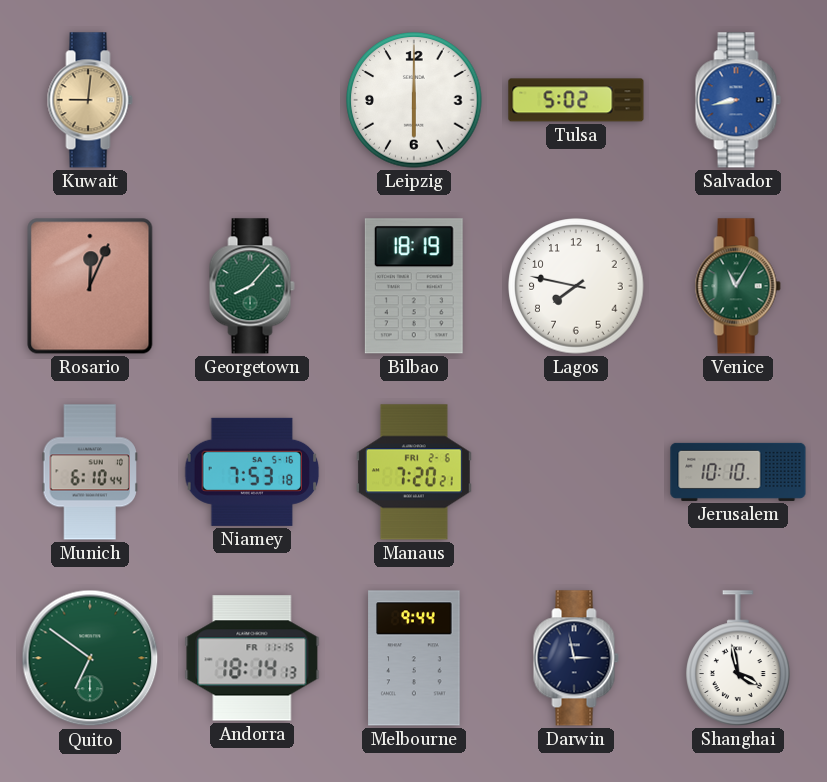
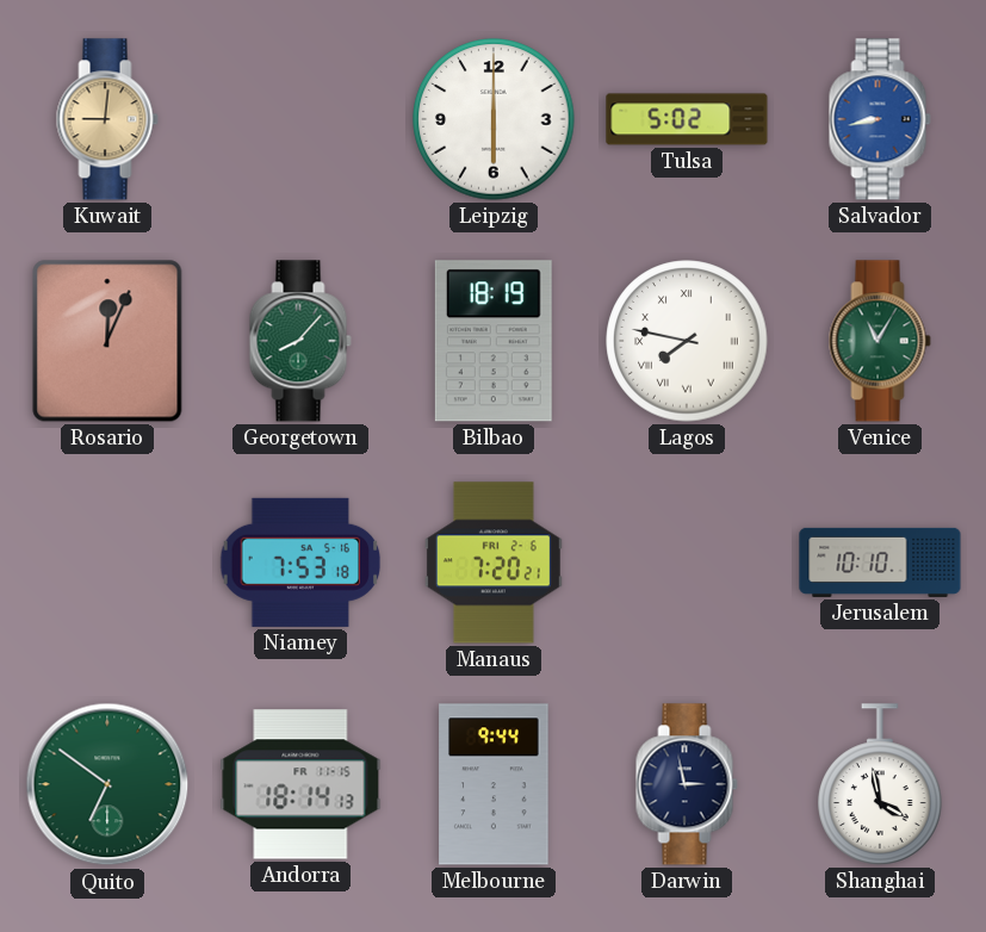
Lagos numerals: Arabic -> Roman
Munich: 6:10 -> none
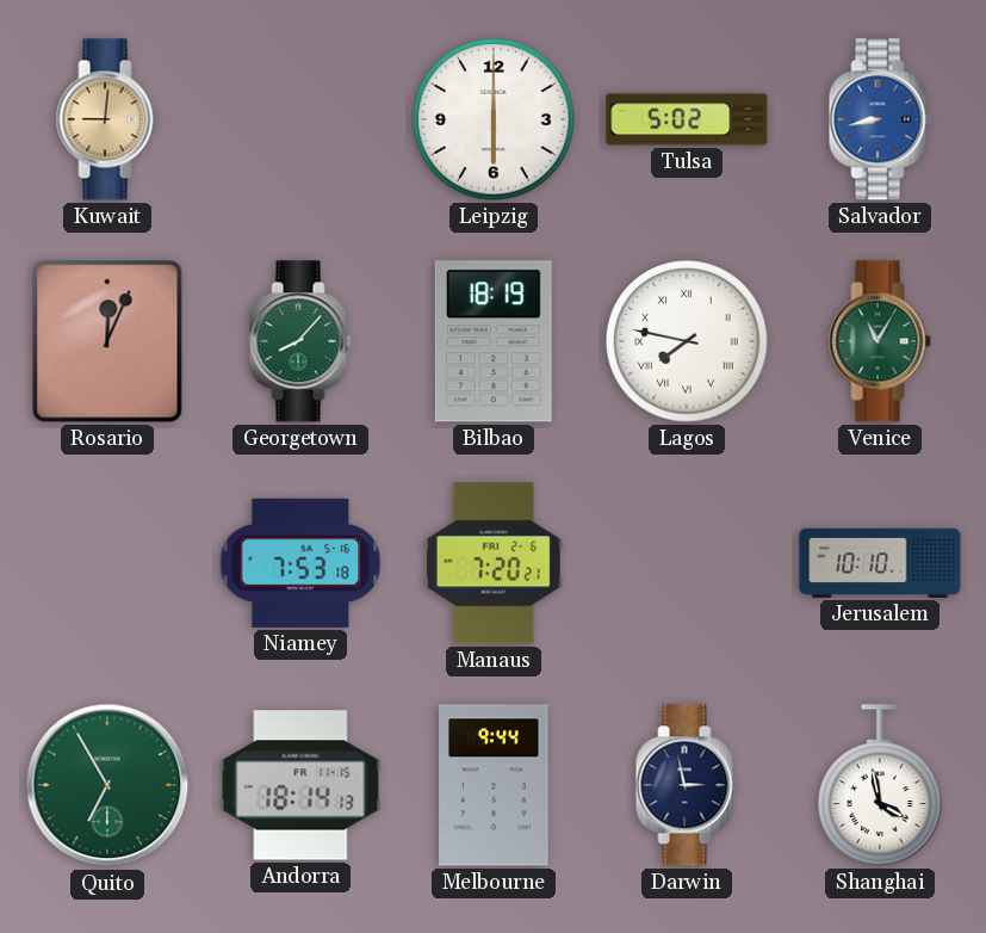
Quito: 6:51 -> 6:55
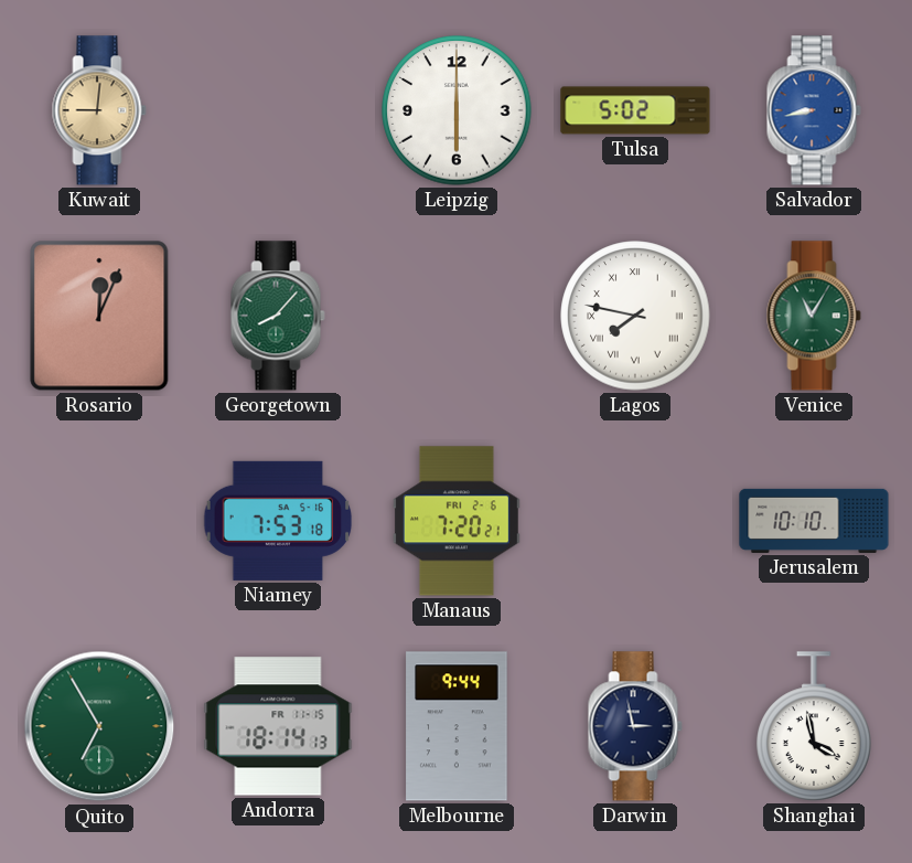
Bilbao: 18:19 -> none
